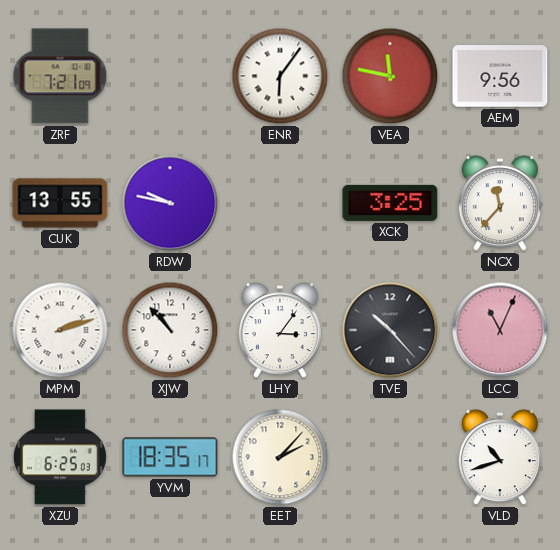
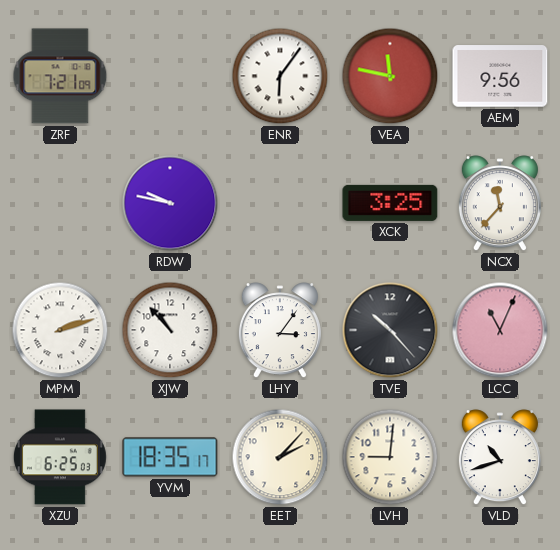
CUK: 13:55 -> none
LVH: none -> 9:01
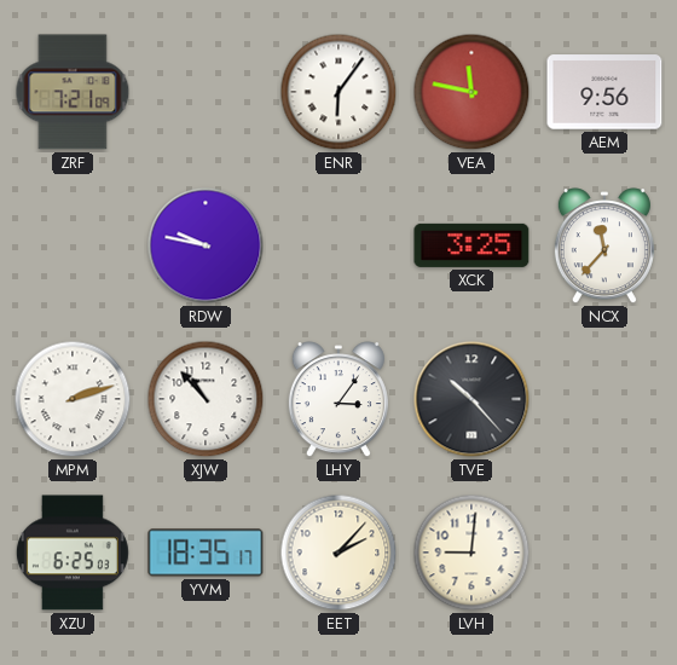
LCC: 11:04 -> none
VLD: 10:42 -> none
